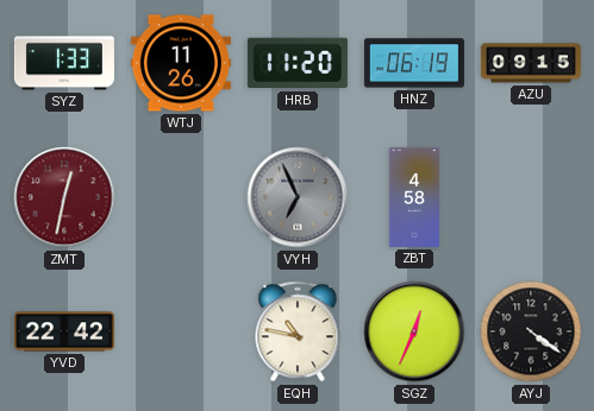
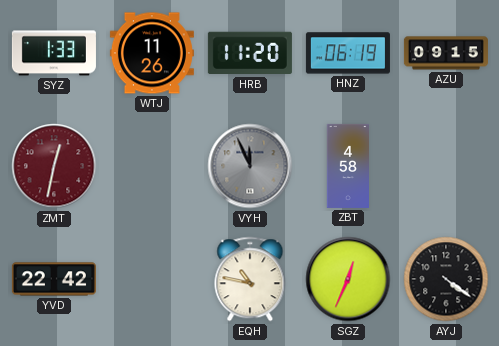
VYH: 6:56 -> 11:56
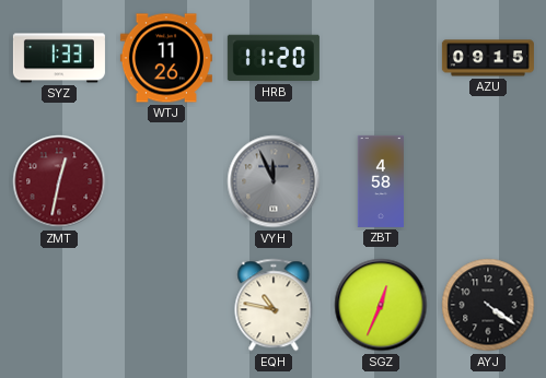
HNZ: 06:19 -> none
YVD: 22:42 -> none
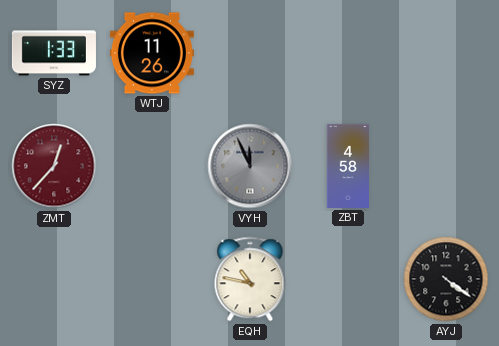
HRB: 11:20 -> none
AZU: 09:15 -> none
ZMT: 12:32 -> 12:37
SGZ: 12:34 -> none
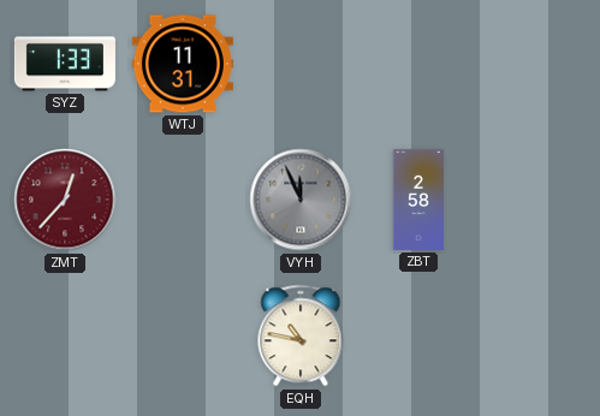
WTJ: 11:26 -> 11:31
ZBT: 4:58 -> 2:58
AYJ: 4:21 -> none
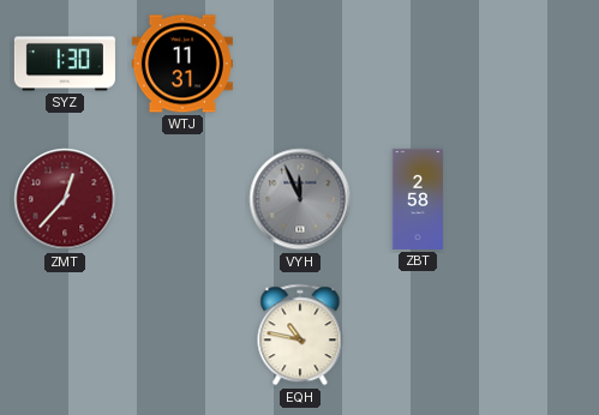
SYZ: 1:33 -> 1:30
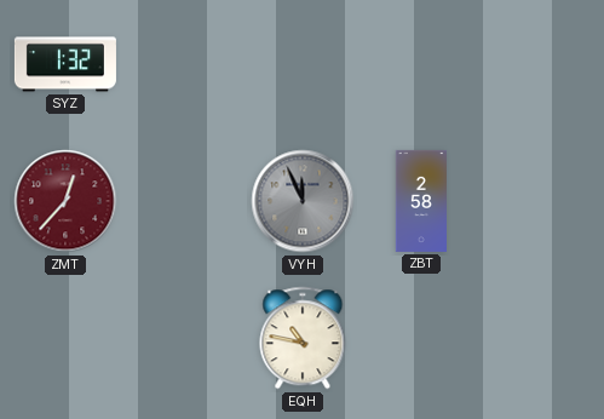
SYZ: 1:30 -> 1:32
WTJ: 11:31 -> none
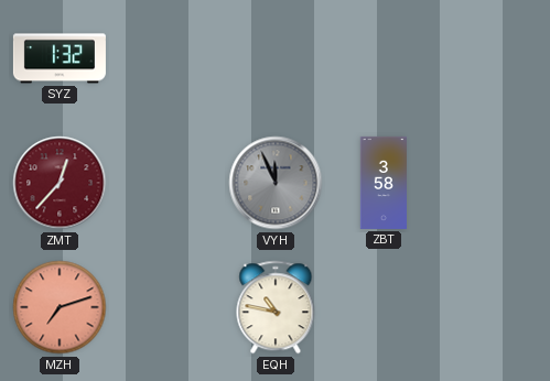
ZBT: 2:58 -> 3:58
MZH: none -> 7:12
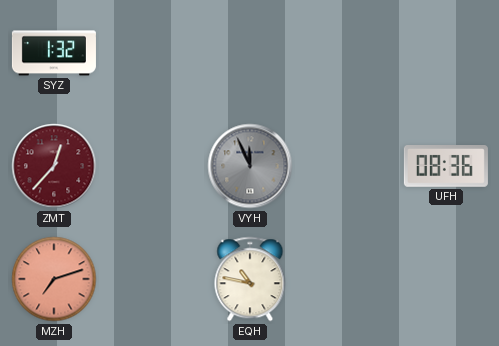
ZBT: 3:58 -> none
UFH: none -> 08:36
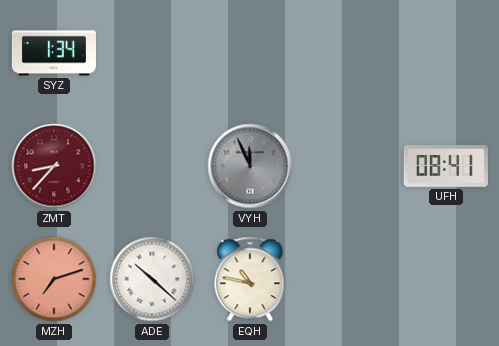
SYZ: 1:32 -> 1:34
ZMT: 12:37 -> 8:37
UFH: 08:36 -> 08:41
ADE: none -> 10:22
